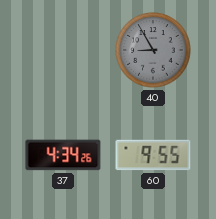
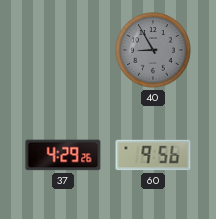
37: 4:34 -> 4:29
60: 9:55 -> 9:56
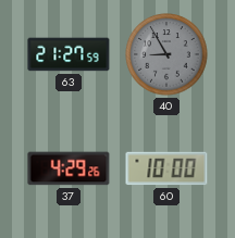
63: none -> 21:27
60: 9:56 -> 10:00
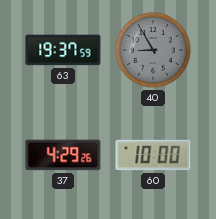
63: 21:27 -> 19:37
